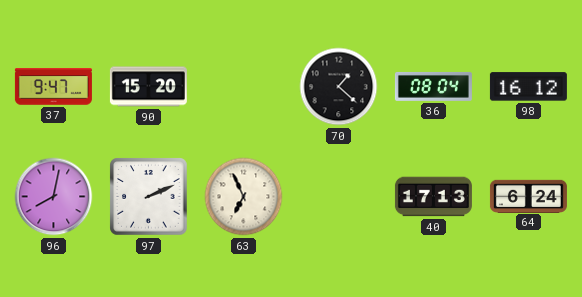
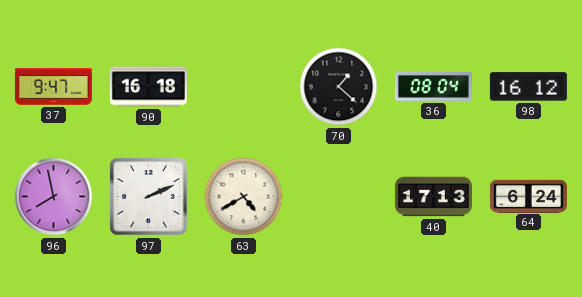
90: 15:20 -> 16:18
96: 8:02 -> 7:58
63: 6:56 -> 4:40
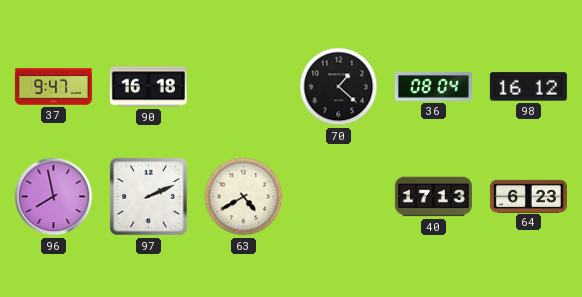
64: 6:24 -> 6:23
